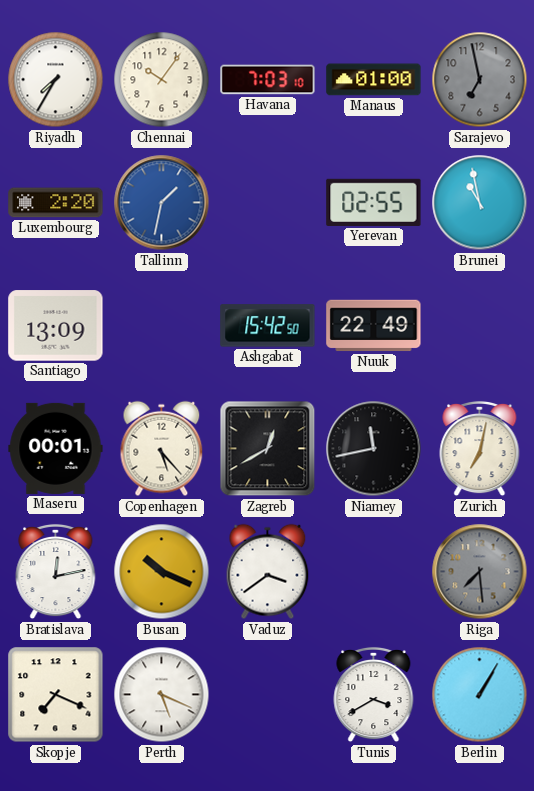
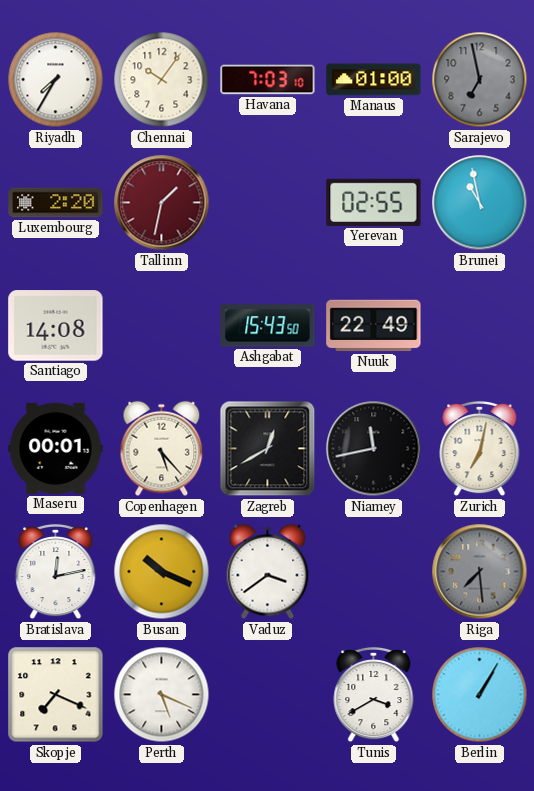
Tallinn dial: blue -> burgundy
Santiago: 13:09 -> 14:08
Ashgabat: 15:42 -> 15:43
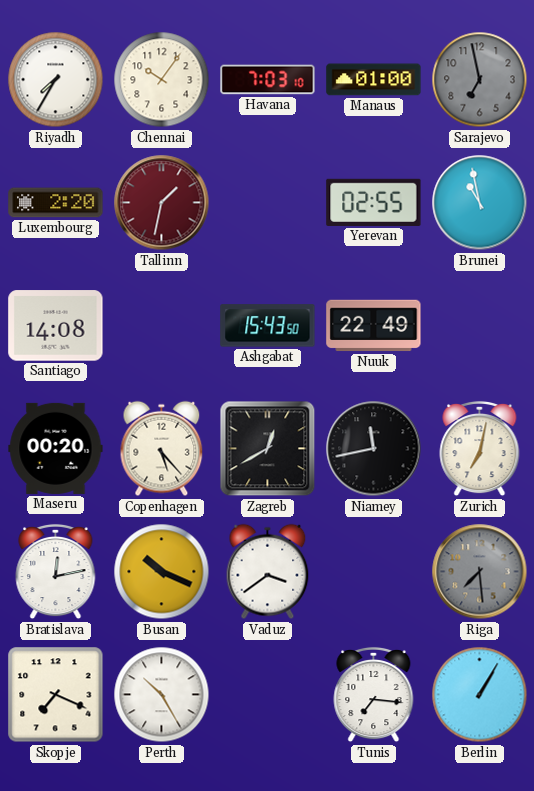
Maseru: 00:01 -> 00:20
Perth: 5:19 -> 10:25
Tunis: 3:40 -> 7:16
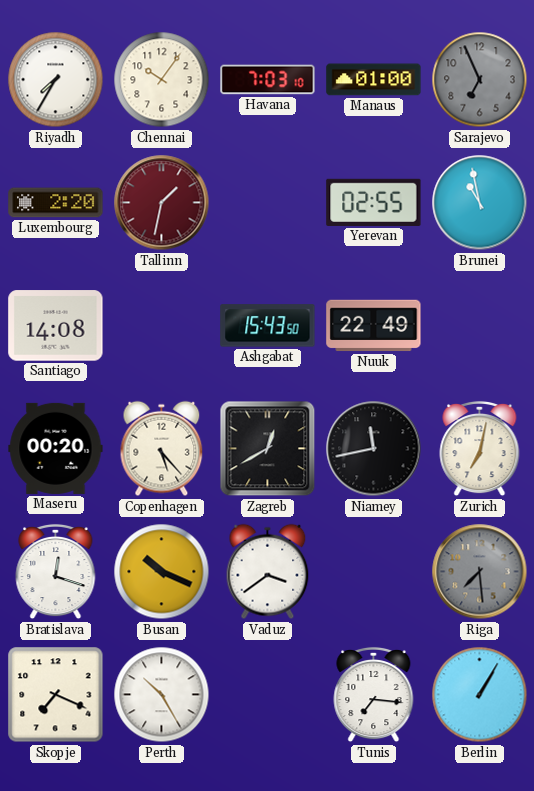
Sarajevo: 6:58 -> 6:56
Bratislava: 12:13 -> 12:18
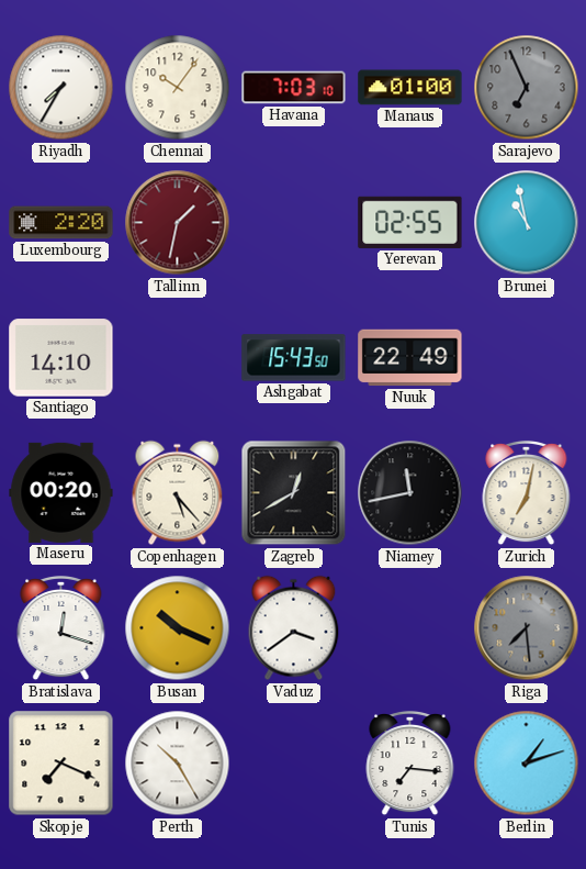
Santiago: 14:08 -> 14:10
Berlin: 1:05 -> 1:12
